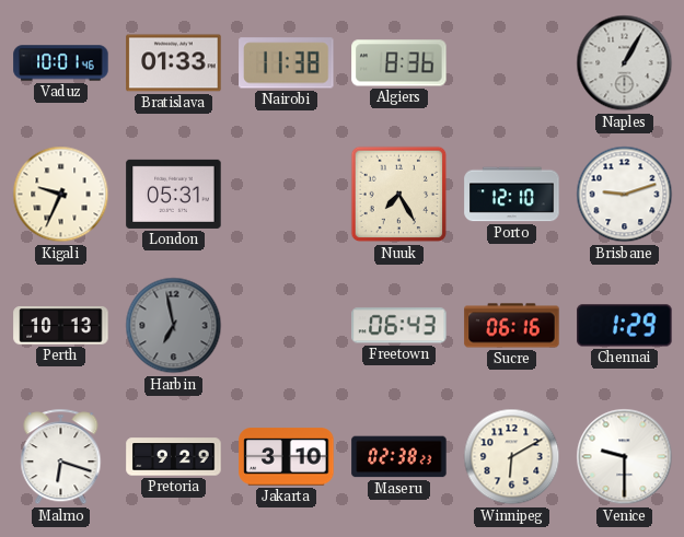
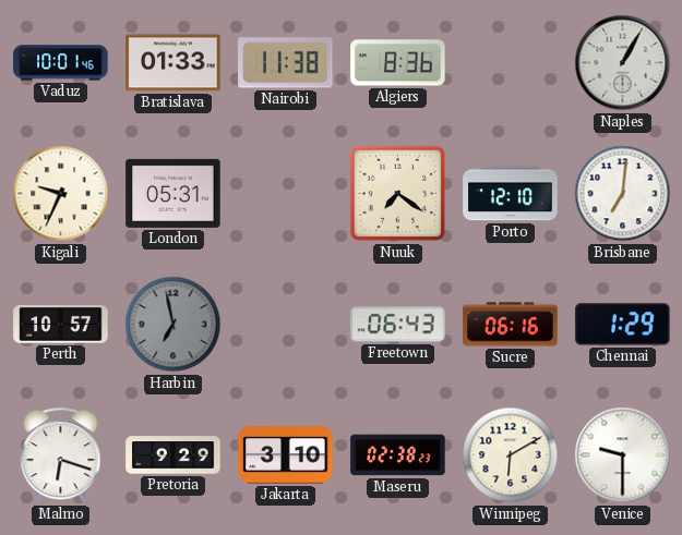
Nuuk: 7:25 -> 7:21
Brisbane: 9:12 -> 7:01
Perth: 10:13 -> 10:57
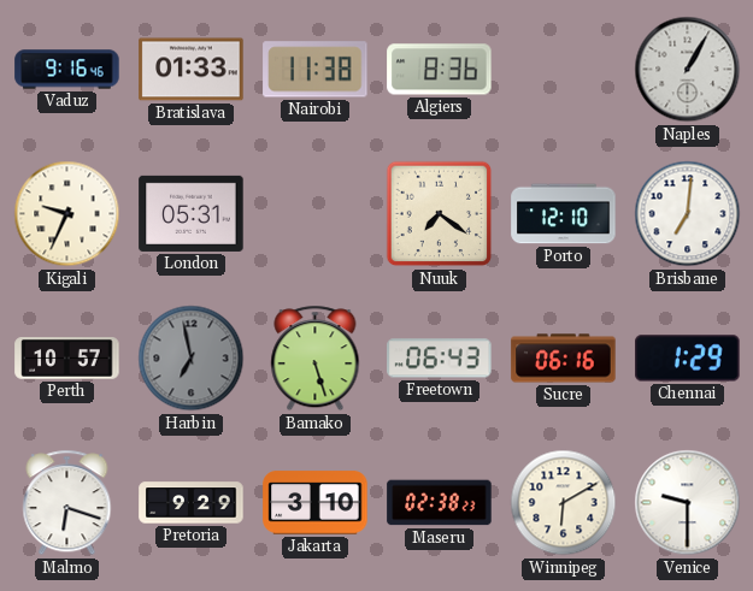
Vaduz: 10:01 -> 9:16
Bamako: none -> 5:27
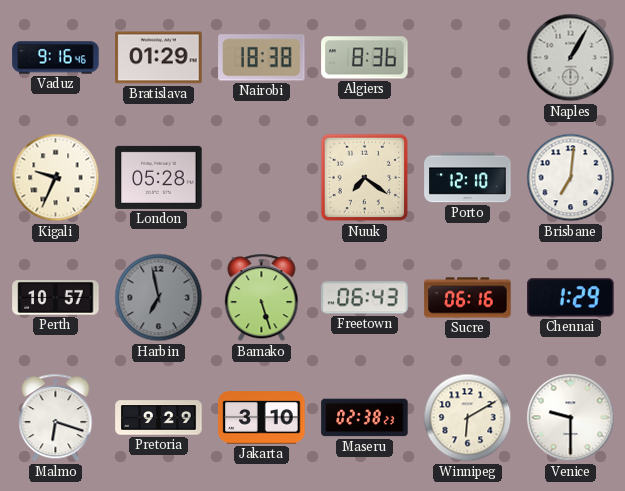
Bratislava: 01:33 -> 01:29
Nairobi: 11:38 -> 18:38
London: 05:31 -> 05:28
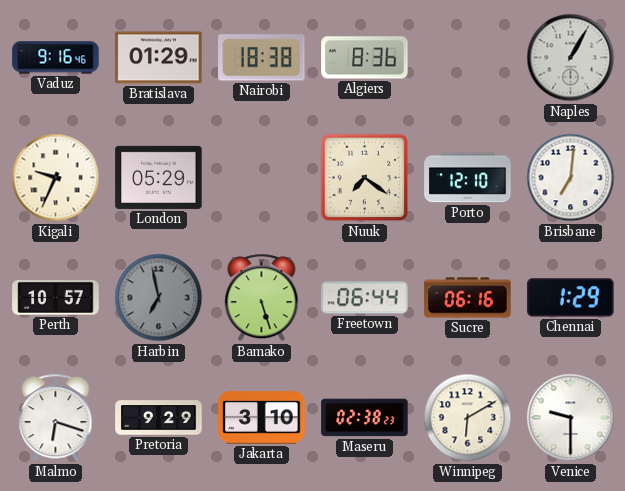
London: 05:28 -> 05:29
Freetown: 06:43 -> 06:44
